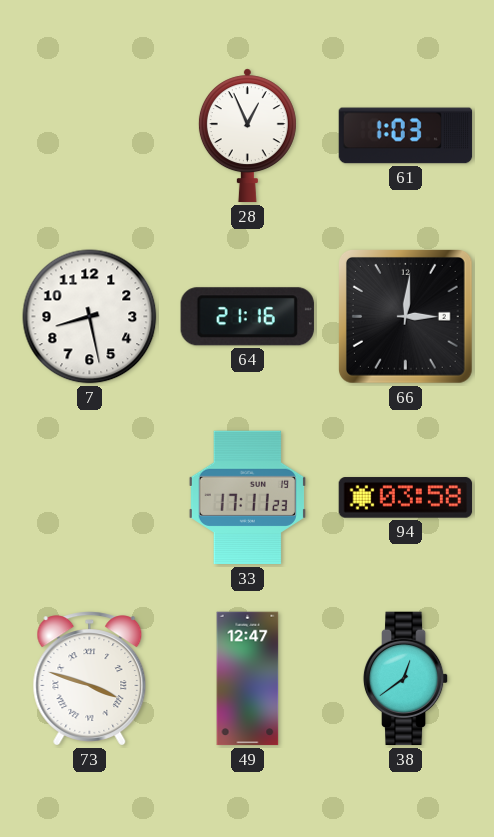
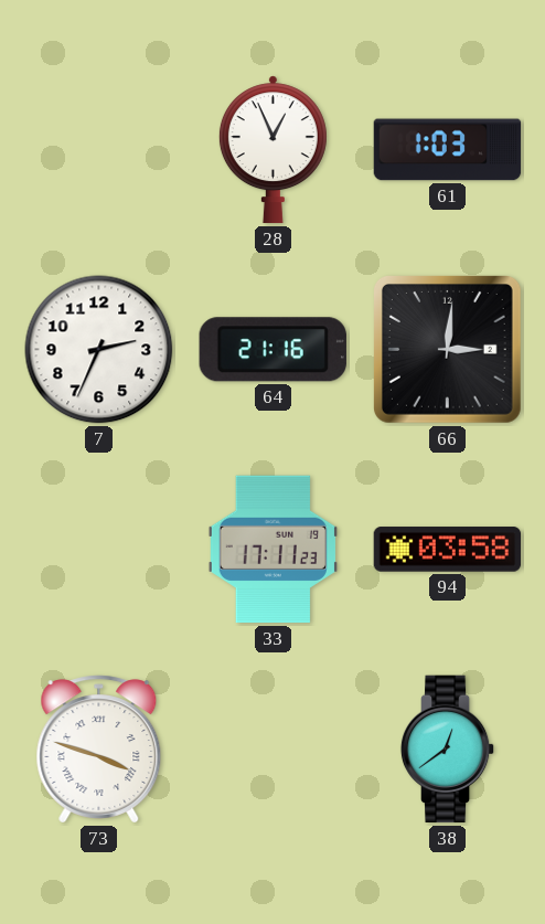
7: 8:28 -> 2:34
49: 12:47 -> none
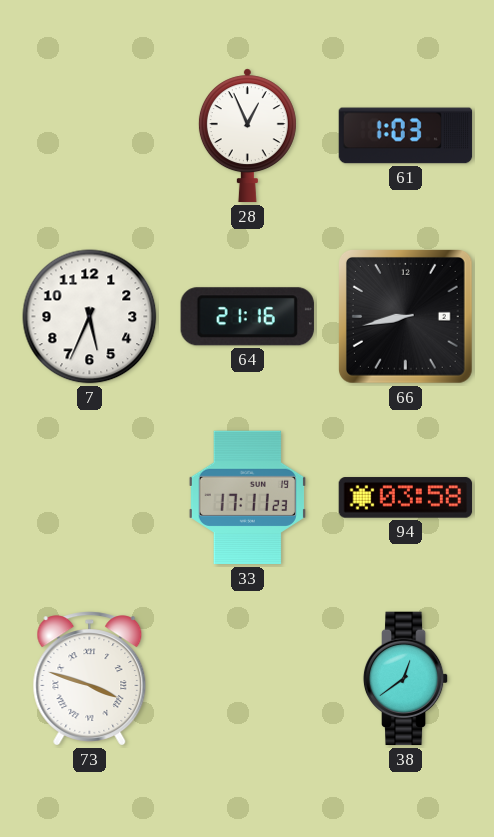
7: 2:34 -> 5:34
66: 3:01 -> 8:43
